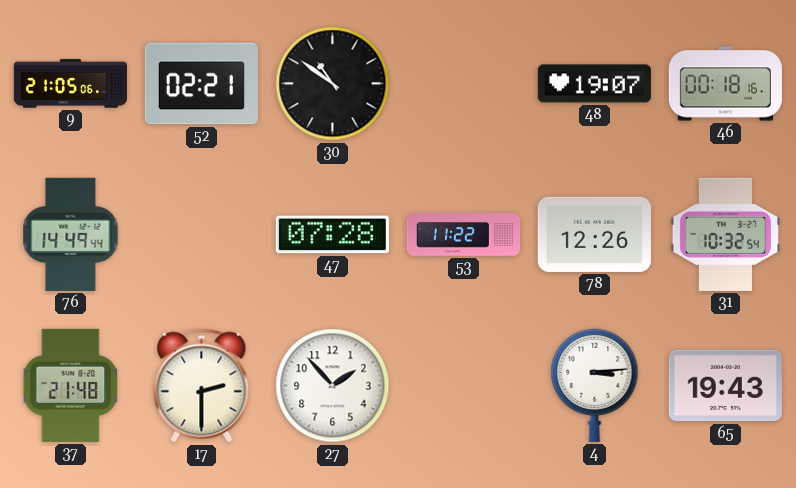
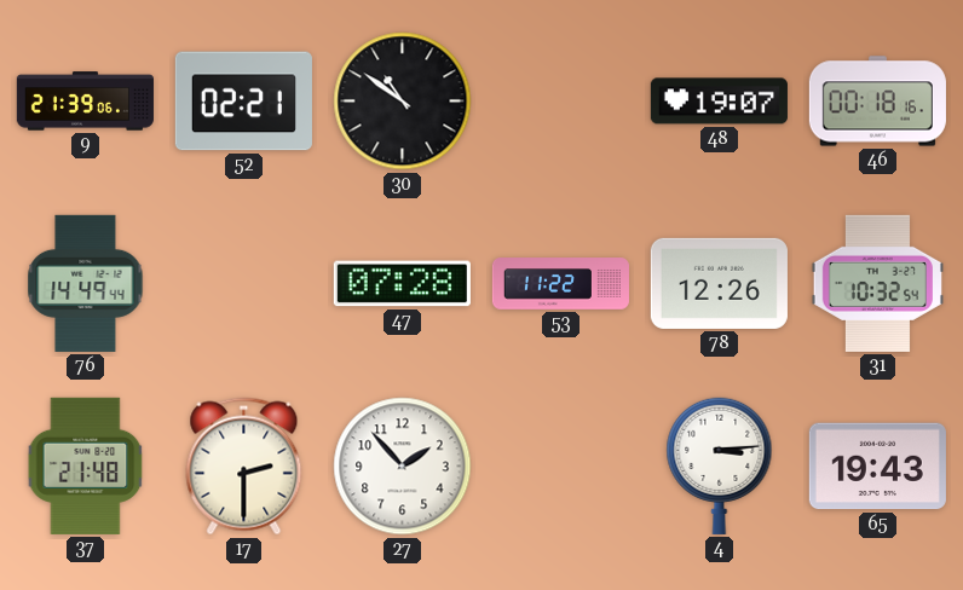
9: 21:05 -> 21:39
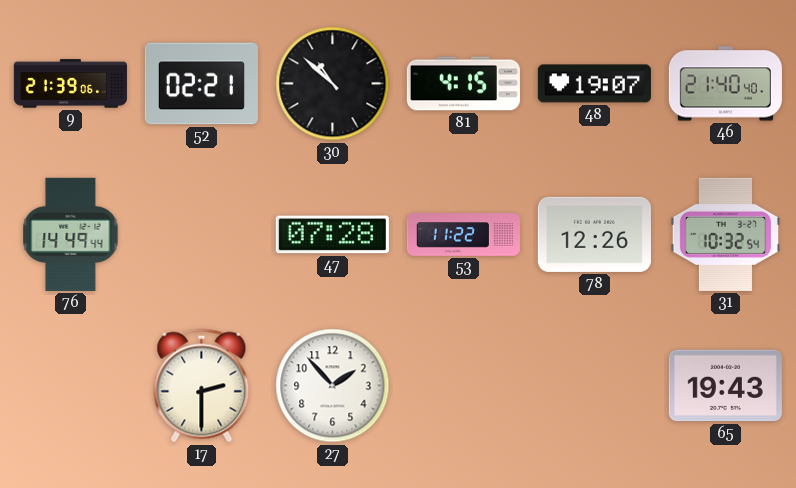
30: 10:51 -> 10:52
81: none -> 4:15
46: 00:18 -> 21:40
37: 21:48 -> none
4: 3:14 -> none
